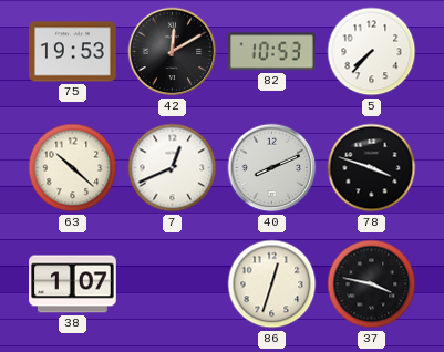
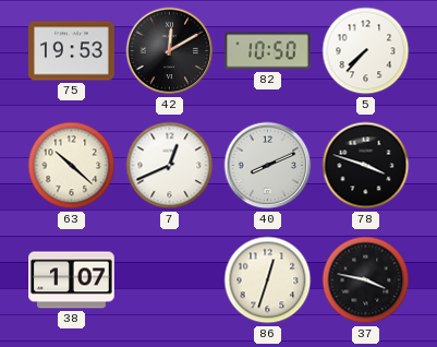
82: 10:53 -> 10:50
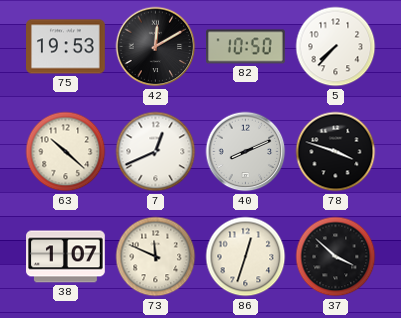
73: none -> 11:49
37: 3:47 -> 3:52
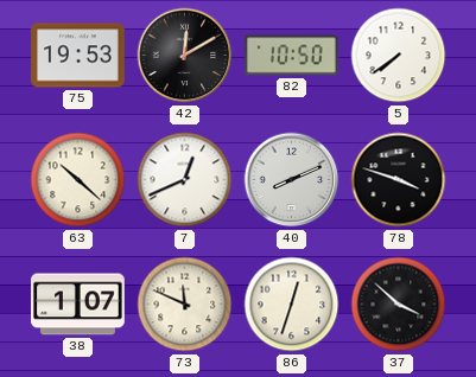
5: 7:37 -> 7:39
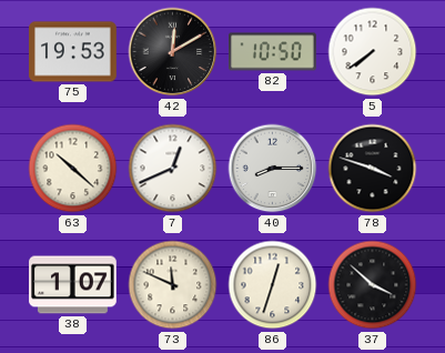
40: 8:11 -> 8:15
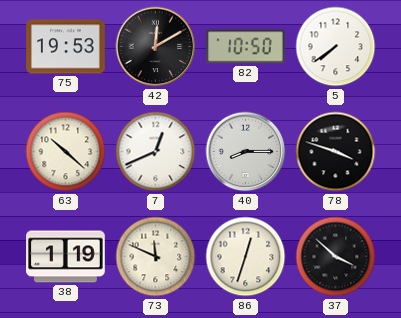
38: 1:07 -> 1:19
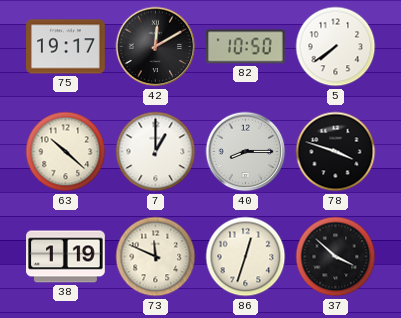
75: 19:53 -> 19:17
7: 12:41 -> 1:00
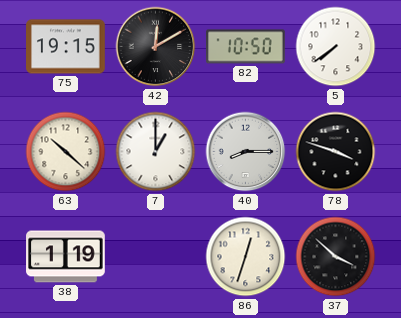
75: 19:17 -> 19:15
73: 11:49 -> none
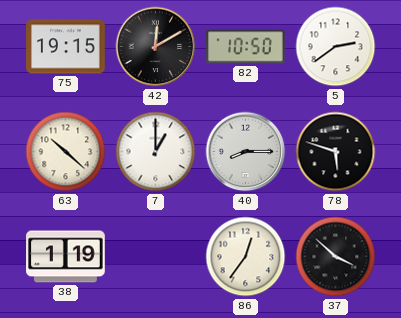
5: 7:39 -> 2:39
78: 3:48 -> 5:48
86: 12:33 -> 12:36
